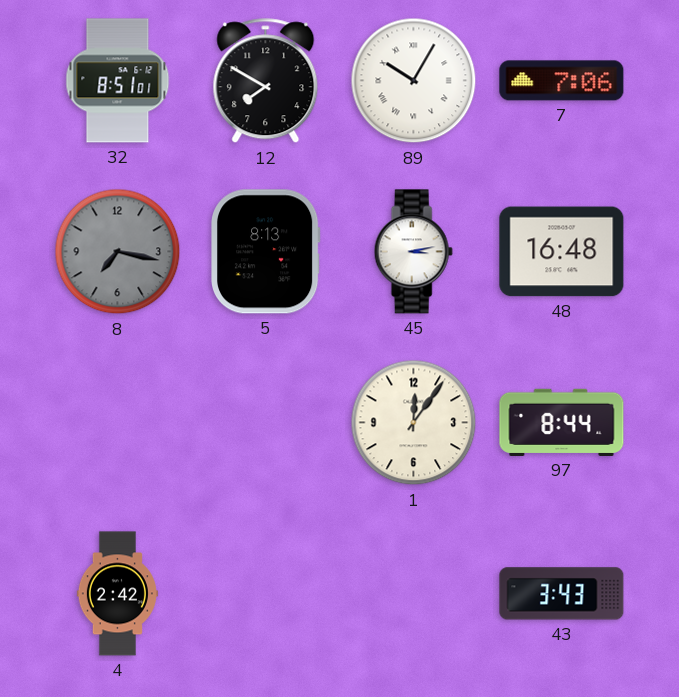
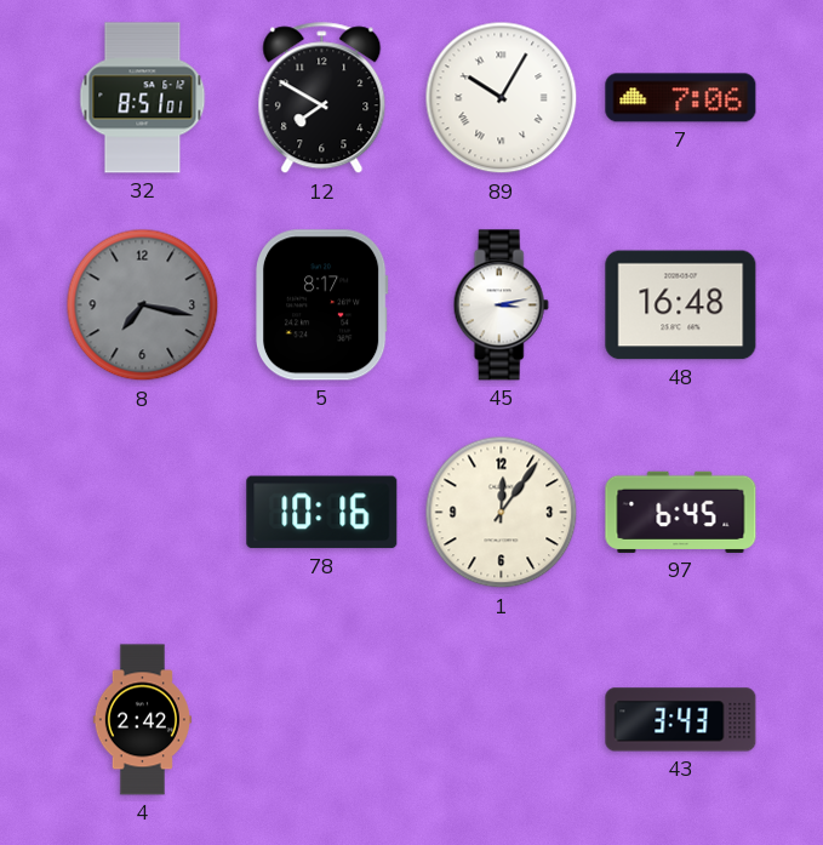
5: 8:13 -> 8:17
78: none -> 10:16
97: 8:44 -> 6:45
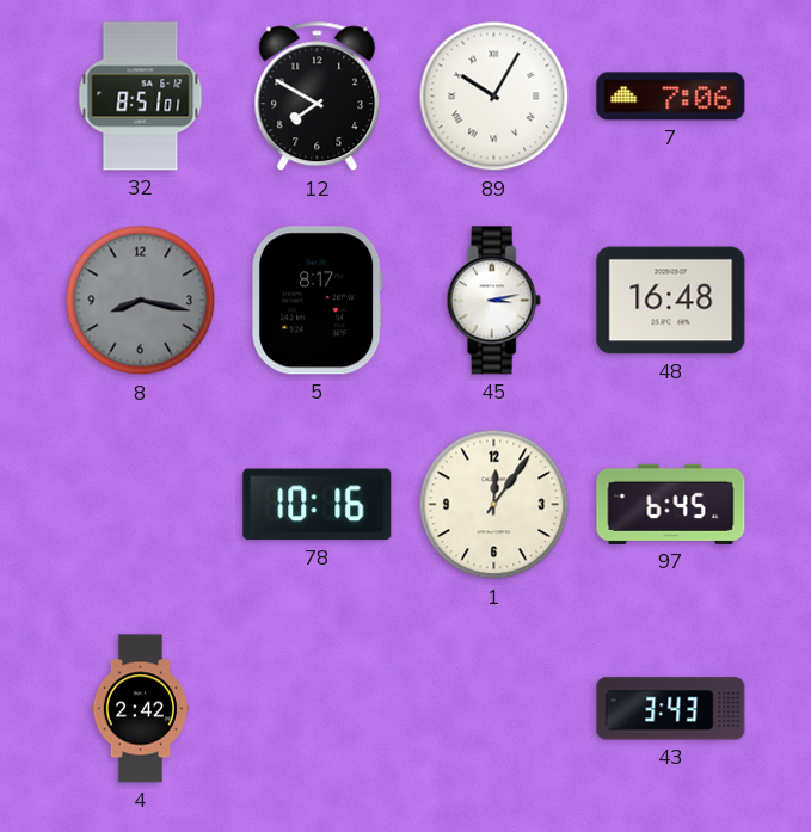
8: 7:17 -> 8:17
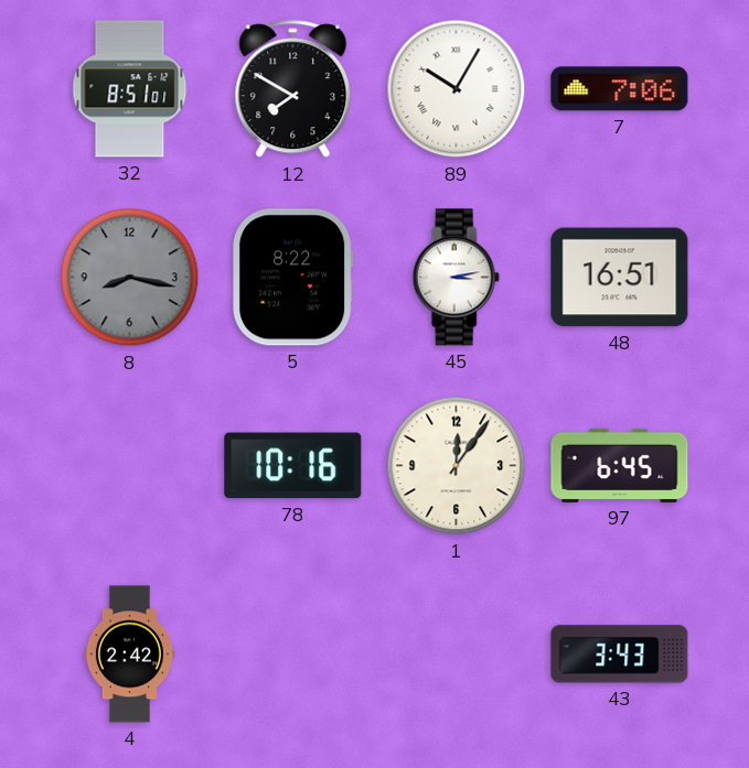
5: 8:17 -> 8:22
48: 16:48 -> 16:51
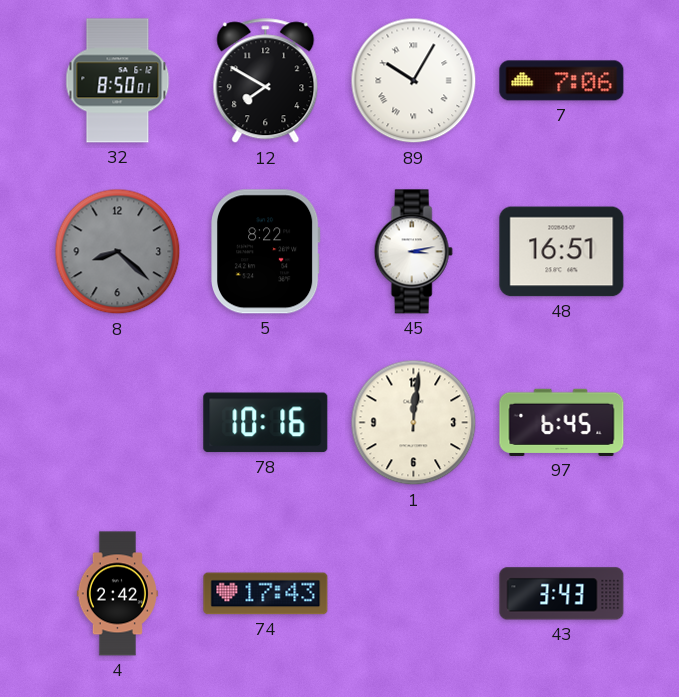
32: 8:51 -> 8:50
8: 8:17 -> 8:22
1: 12:06 -> 12:01
74: none -> 17:43
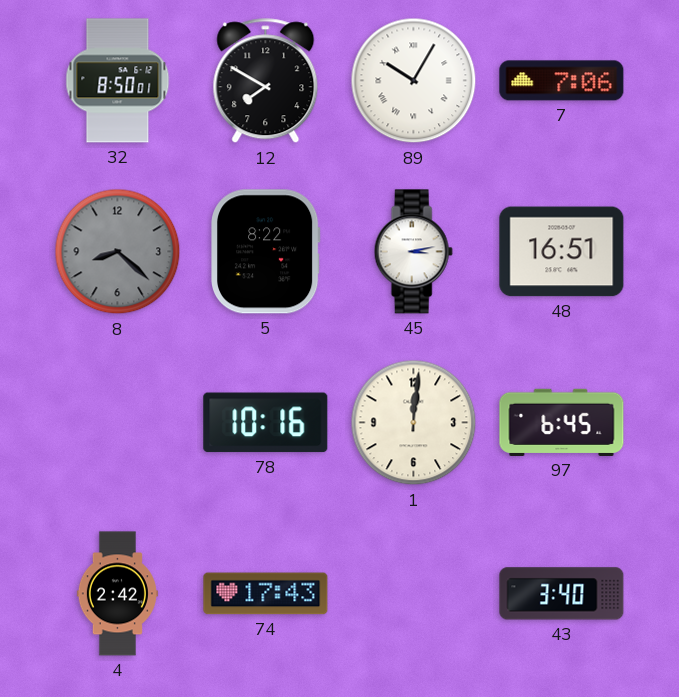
43: 3:43 -> 3:40
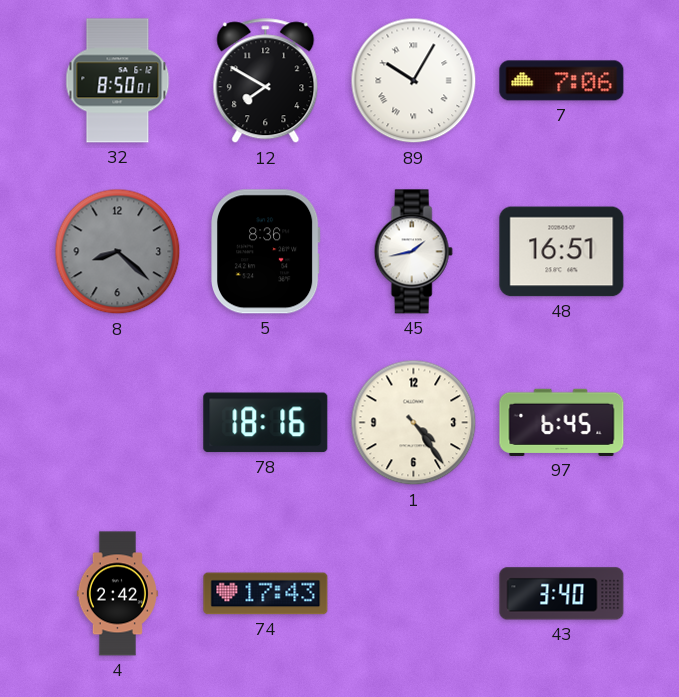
5: 8:22 -> 8:36
45: 3:13 -> 1:43
78: 10:16 -> 18:16
1: 12:01 -> 4:24
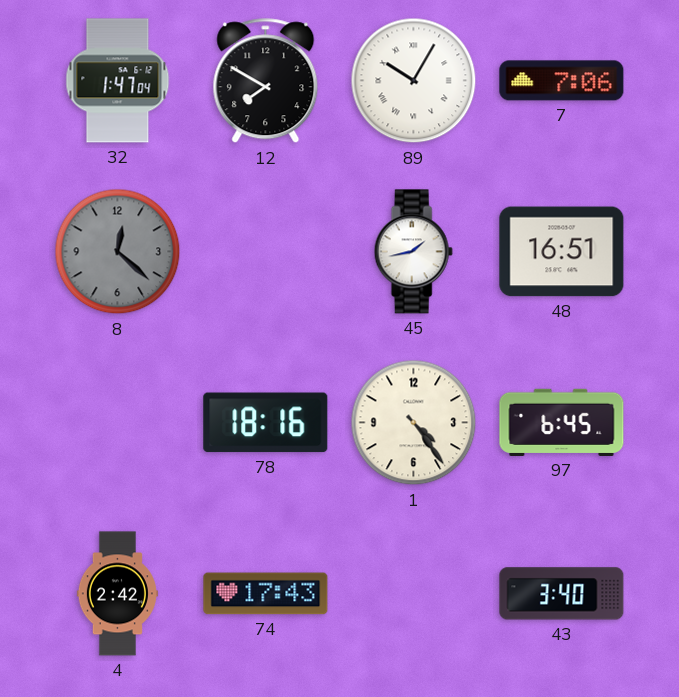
32: 8:50 -> 1:47
8: 8:22 -> 12:22
5: 8:36 -> none
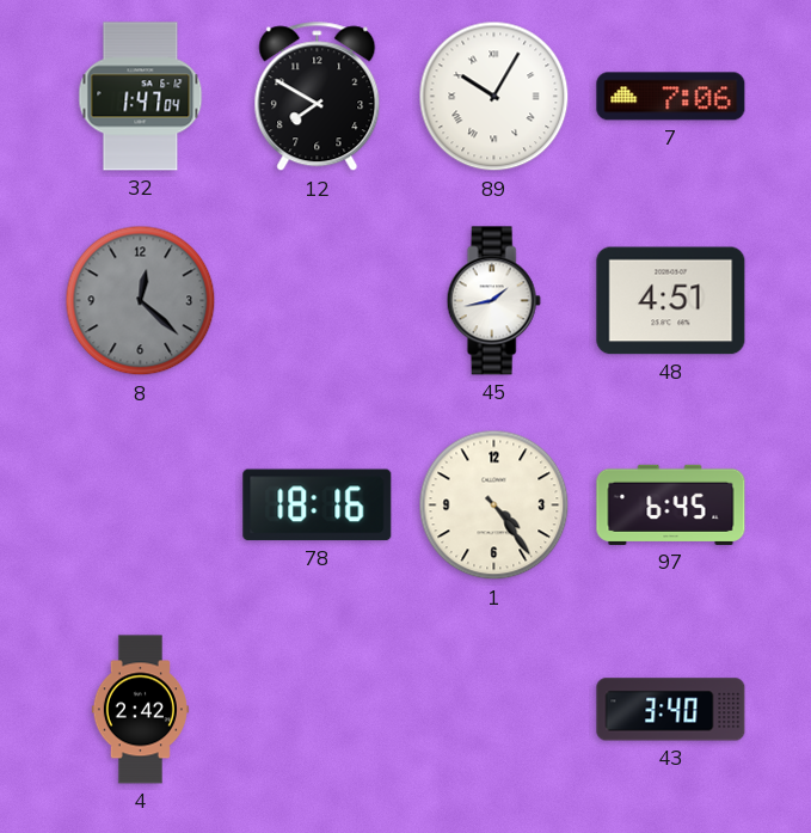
48: 16:51 -> 4:51
74: 17:43 -> none
